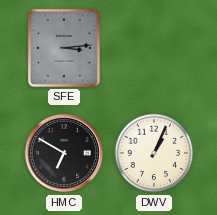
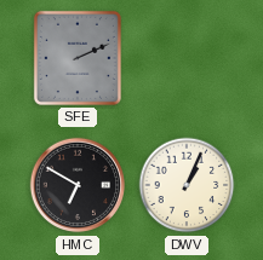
SFE: 3:14 -> 2:11
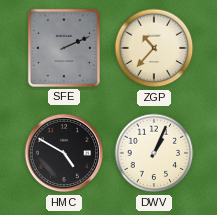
ZGP: none -> 10:37
HMC: 6:50 -> 4:50
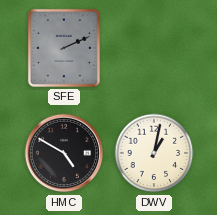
ZGP: 10:37 -> none
DWV: 1:04 -> 1:02
